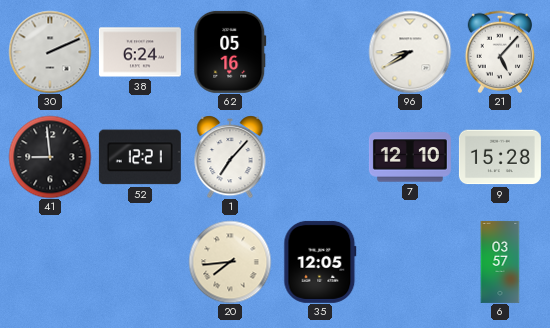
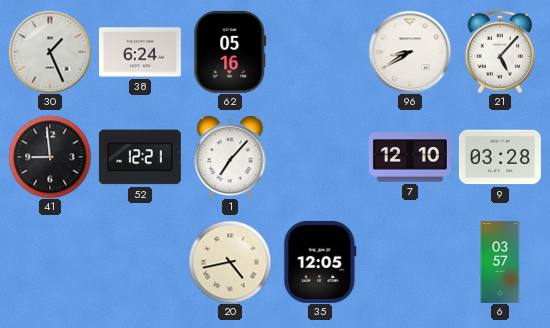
30: 2:11 -> 1:26
9: 15:28 -> 03:28
20: 7:44 -> 4:43
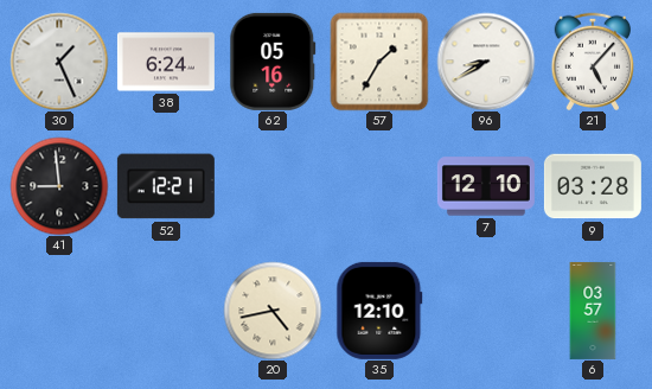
57: none -> 1:35
1: 7:07 -> none
35: 12:05 -> 12:10
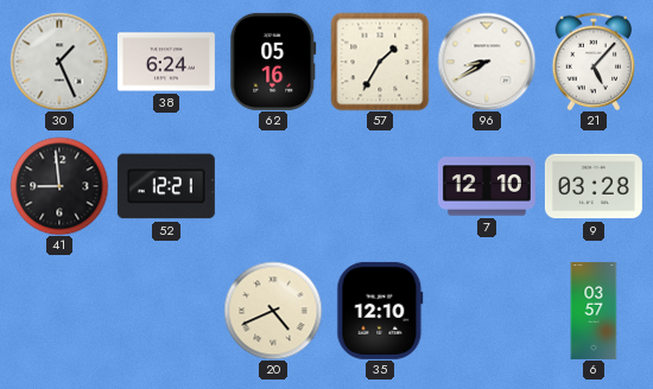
20: 4:43 -> 4:41
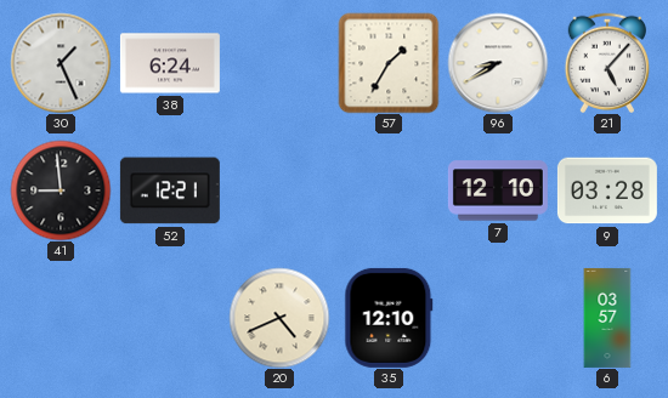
62: 05:16 -> none
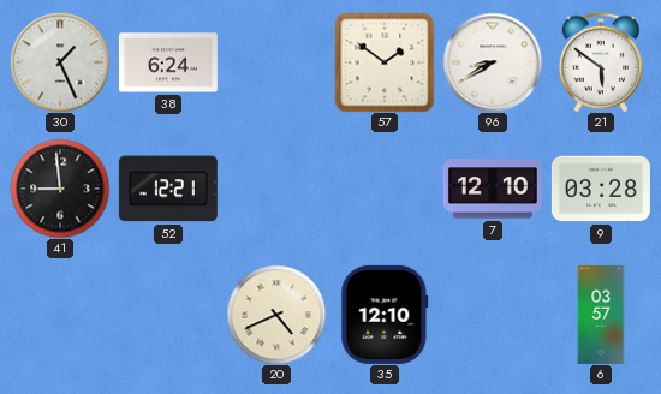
57: 1:35 -> 1:51
21: 5:07 -> 5:51
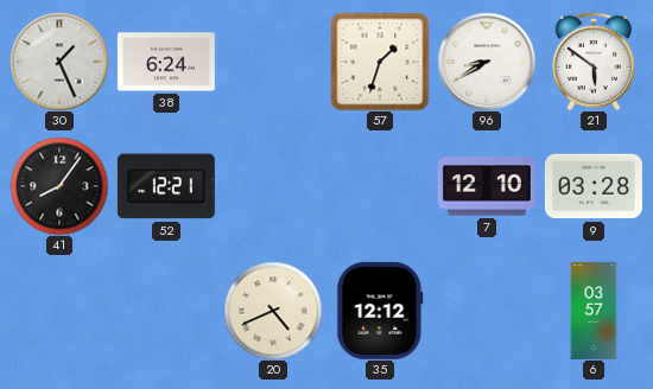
57: 1:51 -> 1:33
41: 8:59 -> 8:06
35: 12:10 -> 12:12
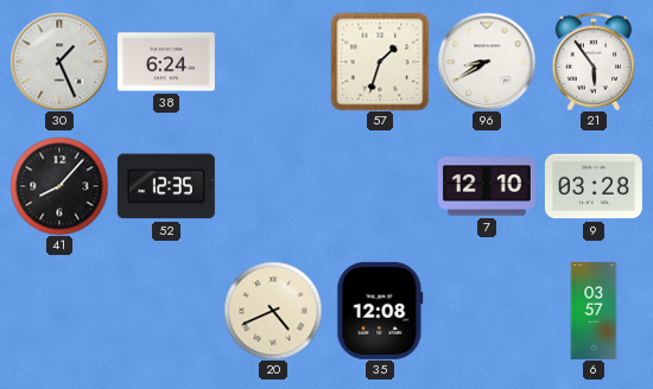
21: 5:51 -> 5:54
41: 8:06 -> 8:07
52: 12:21 -> 12:35
35: 12:12 -> 12:08
